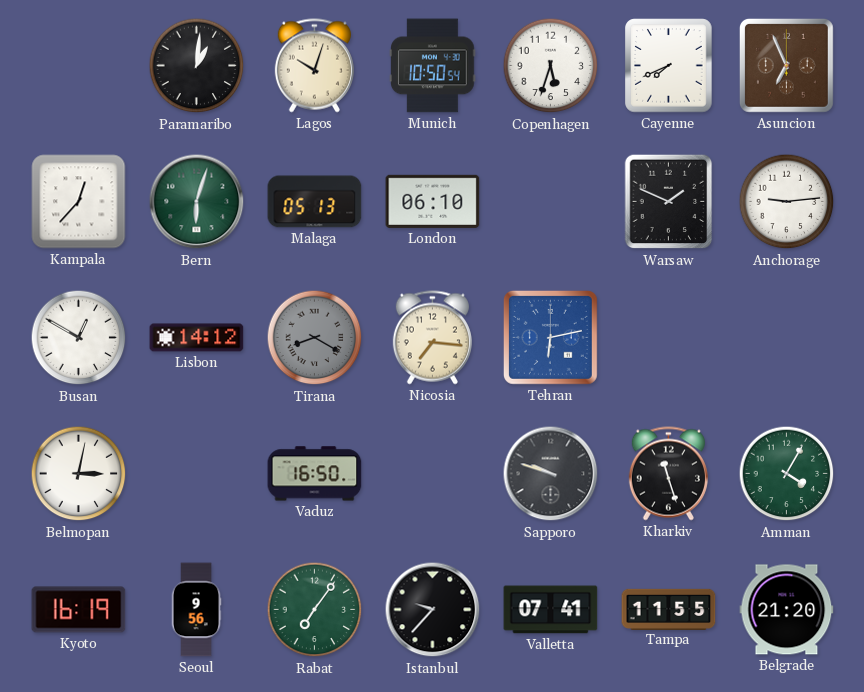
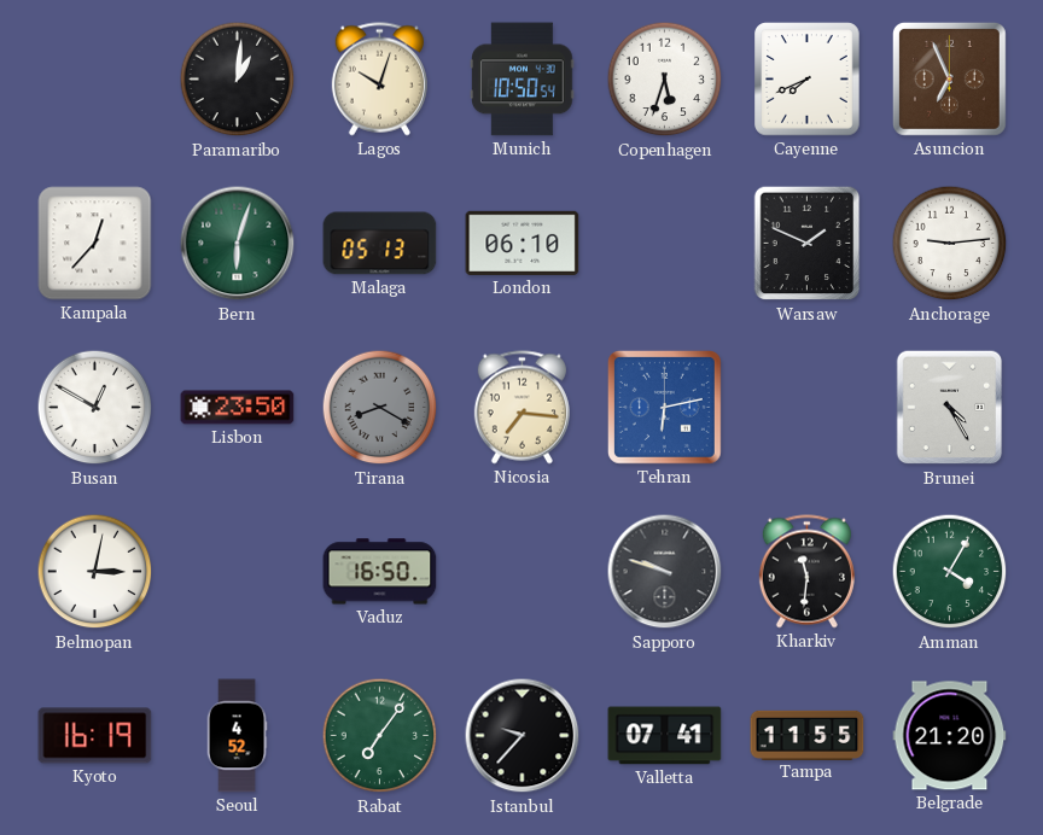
Lisbon: 14:12 -> 23:50
Brunei: none -> 4:25
Kharkiv: 11:27 -> 11:31
Seoul: 9:56 -> 4:52
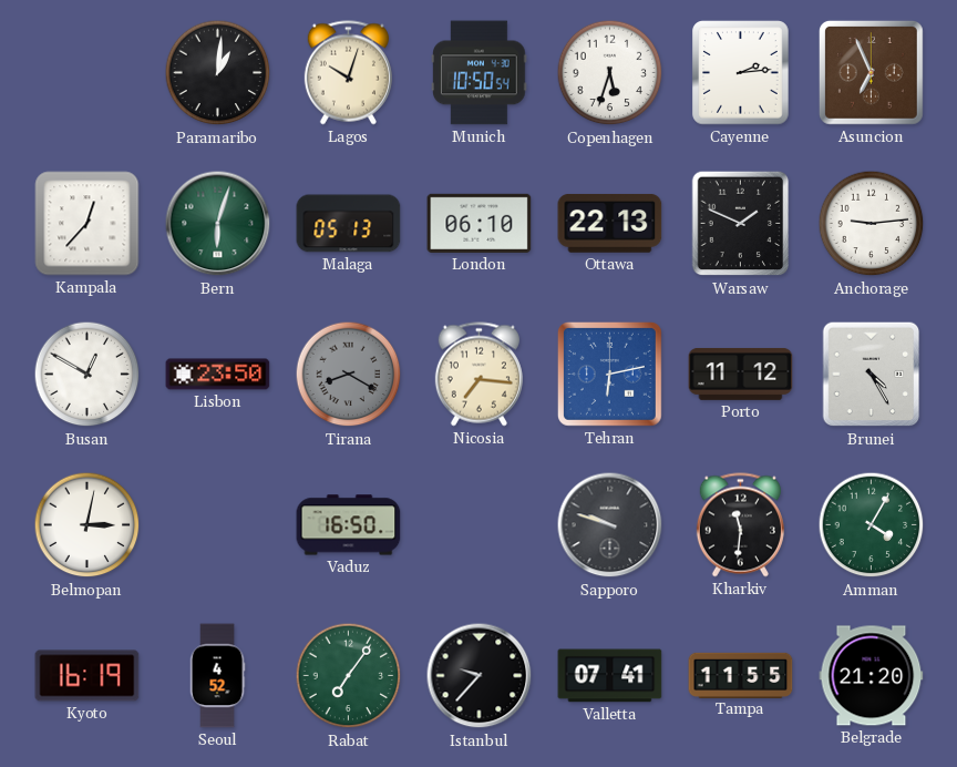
Cayenne: 7:41 -> 2:14
Ottawa: none -> 22:13
Porto: none -> 11:12
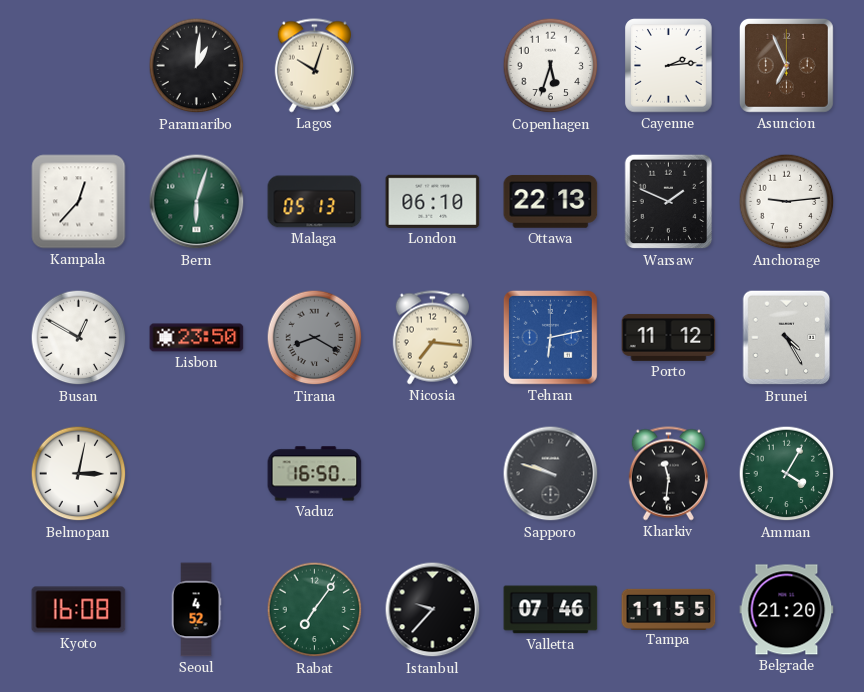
Munich: 10:50 -> none
Kyoto: 16:19 -> 16:08
Valletta: 07:41 -> 07:46
